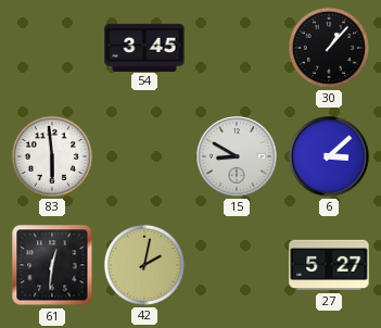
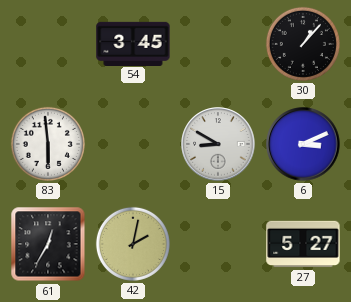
6: 3:08 -> 3:11
61: 12:31 -> 12:35
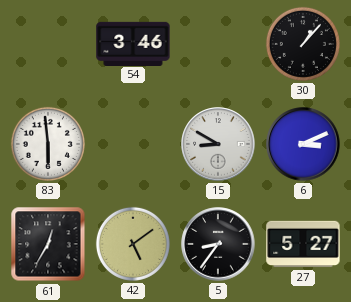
54: 3:45 -> 3:46
42: 2:02 -> 5:09
5: none -> 8:36
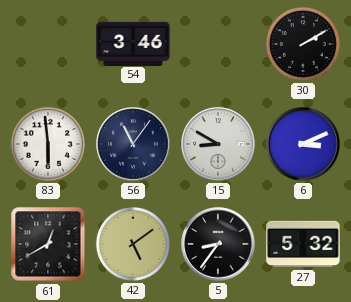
30: 1:07 -> 2:10
56: none -> 11:06
61: 12:35 -> 12:40
27: 5:27 -> 5:32
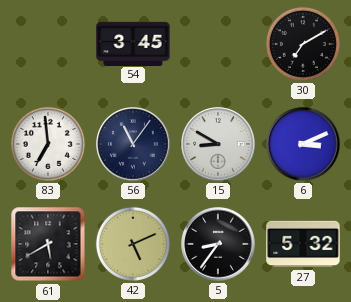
54: 3:46 -> 3:45
30: 2:10 -> 7:10
83: 5:59 -> 6:59
61: 12:40 -> 5:40
42: 5:09 -> 5:11
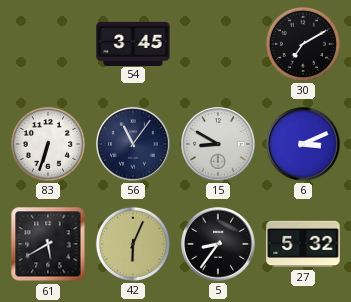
83: 6:59 -> 6:33
42: 5:11 -> 6:04
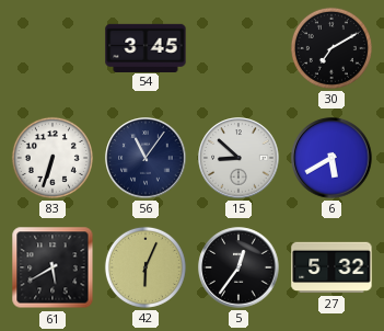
15: 8:50 -> 8:52
6: 3:11 -> 5:40
5: 8:36 -> 12:36
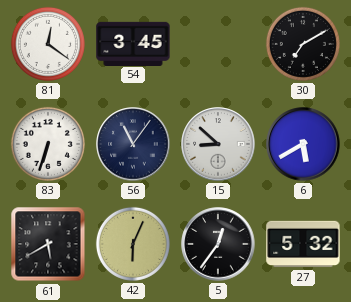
81: none -> 12:21
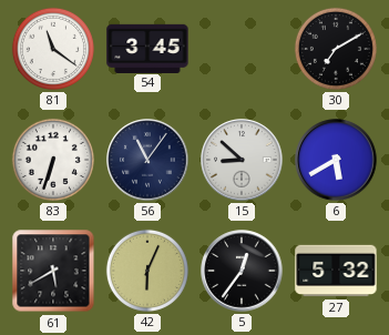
81: 12:21 -> 11:21
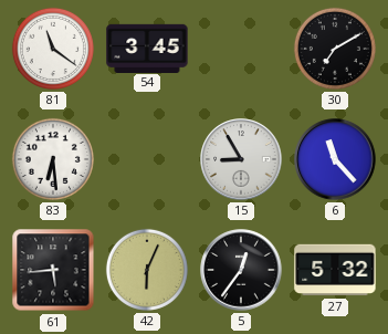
83: 6:33 -> 6:29
56: 11:06 -> none
15: 8:52 -> 8:55
6: 5:40 -> 11:23
61: 5:40 -> 5:44
